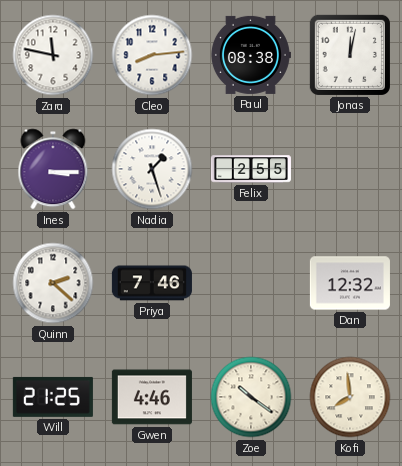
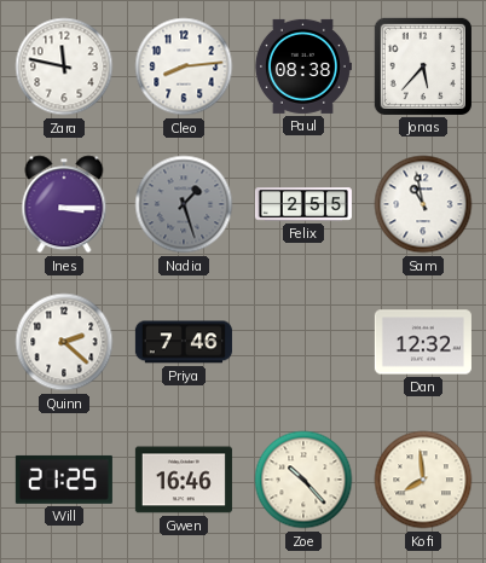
Jonas: 12:02 -> 5:37
Nadia dial: white -> grey
Sam: none -> 10:58
Gwen: 4:46 -> 16:46
Zoe: 10:21 -> 10:23
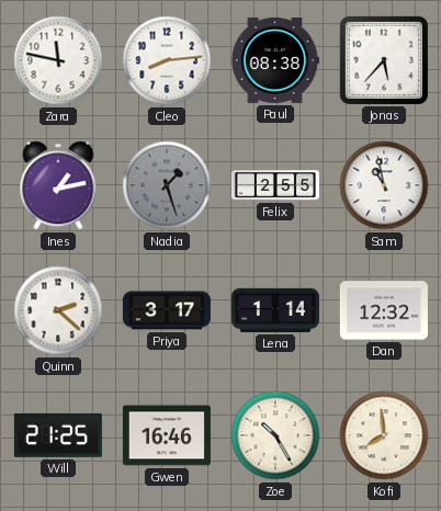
Ines: 3:15 -> 1:13
Priya: 7:46 -> 3:17
Lena: none -> 1:14
Zoe: 10:23 -> 10:25
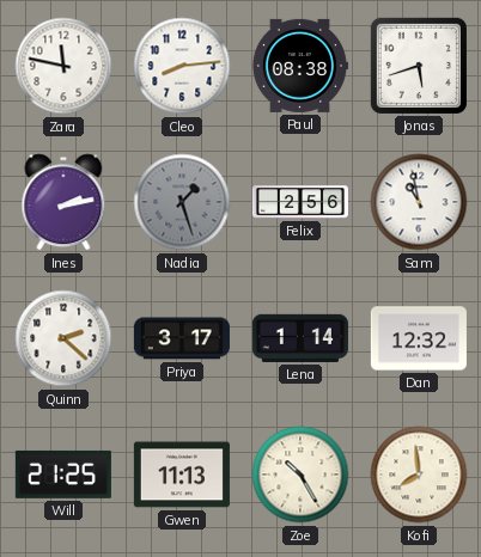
Jonas: 5:37 -> 5:42
Ines: 1:13 -> 2:13
Felix: 2:55 -> 2:56
Gwen: 16:46 -> 11:13
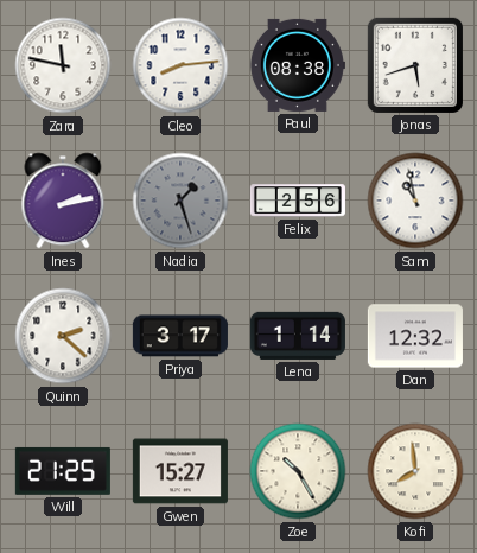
Gwen: 11:13 -> 15:27
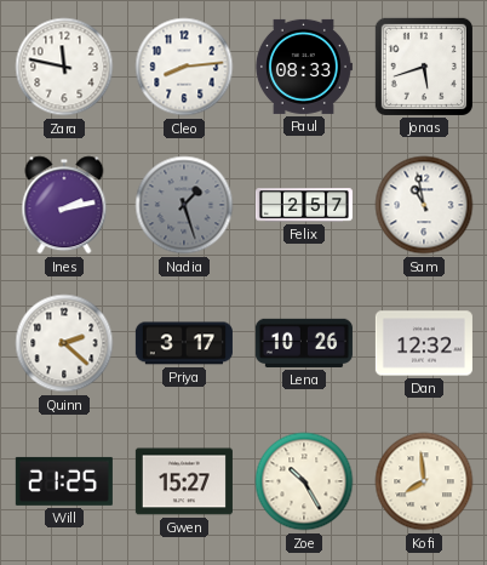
Paul: 08:38 -> 08:33
Felix: 2:56 -> 2:57
Lena: 1:14 -> 10:26
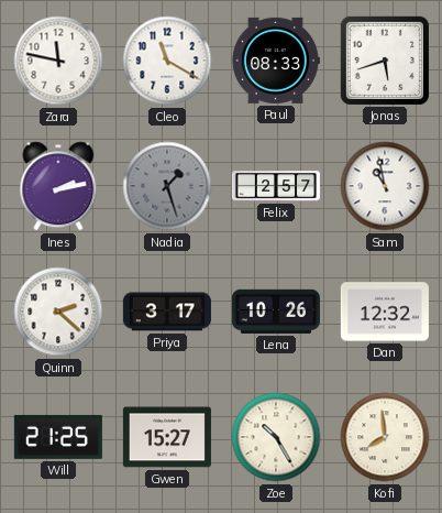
Cleo: 8:14 -> 11:20
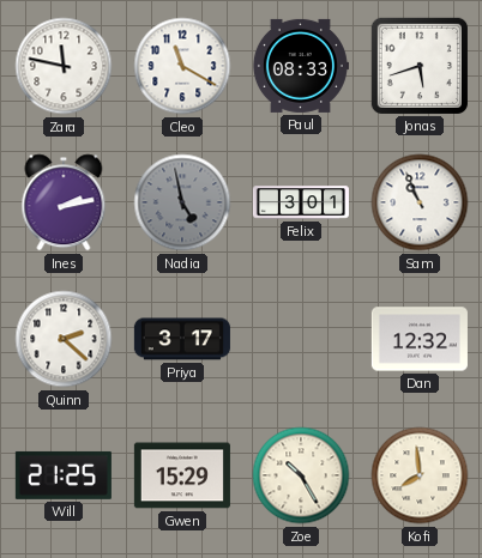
Nadia: 1:27 -> 4:58
Felix: 2:57 -> 3:01
Sam: 10:58 -> 10:56
Lena: 10:26 -> none
Gwen: 15:27 -> 15:29
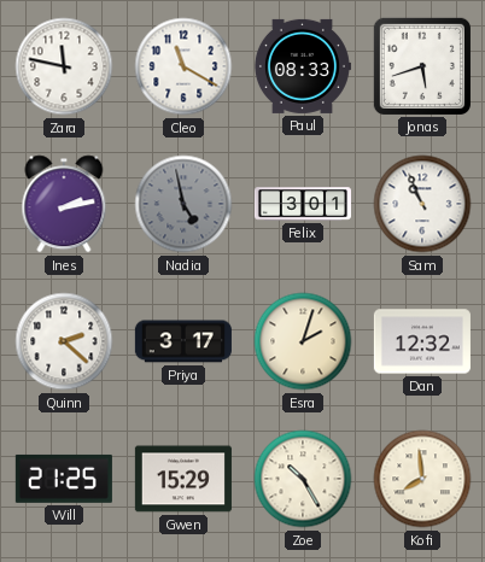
Esra: none -> 2:03
